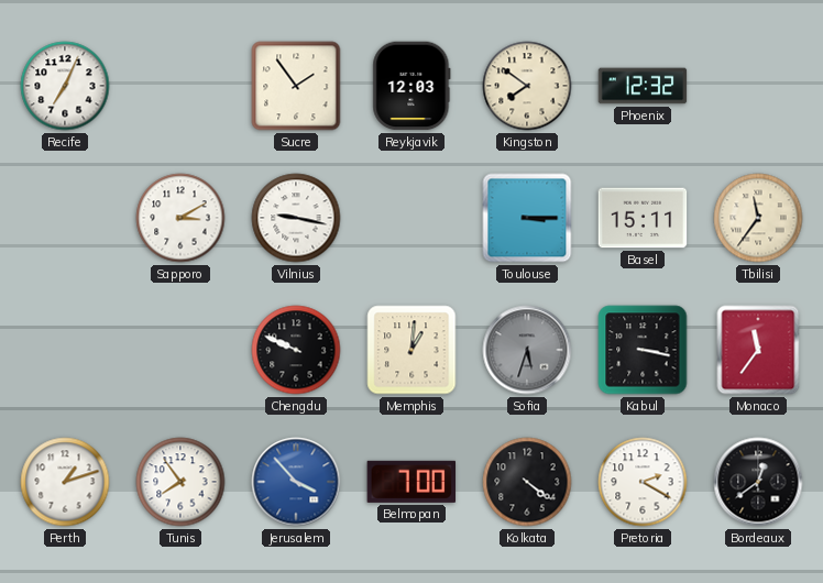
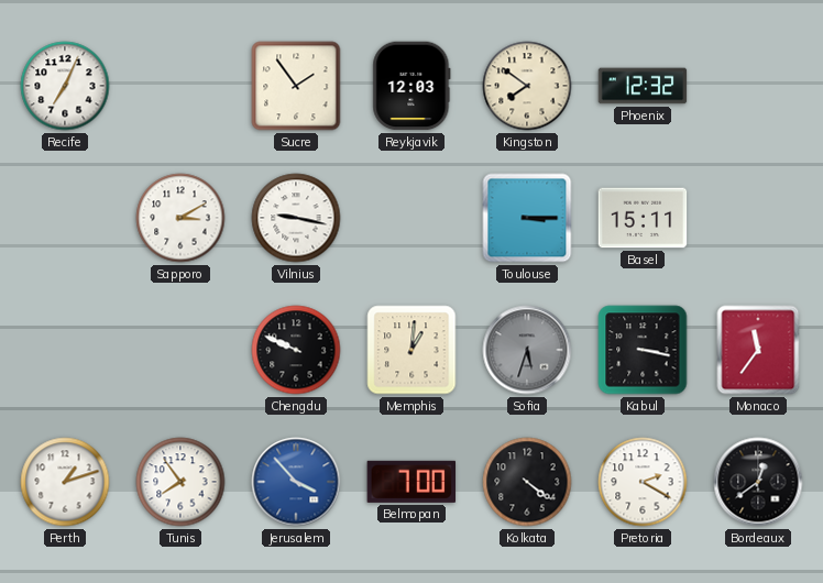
Tbilisi: 11:36 -> none
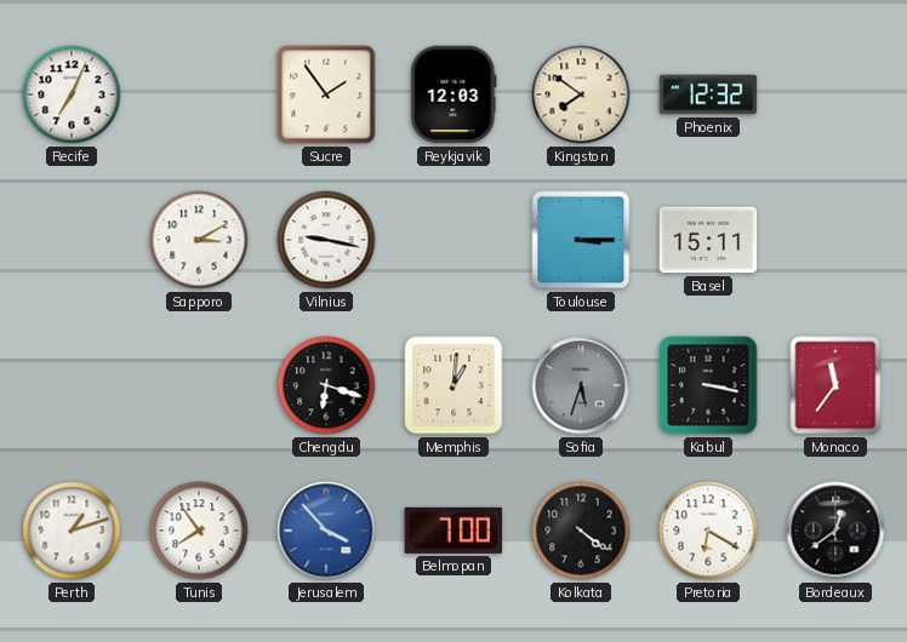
Chengdu: 9:49 -> 6:18
Pretoria: 2:20 -> 6:20
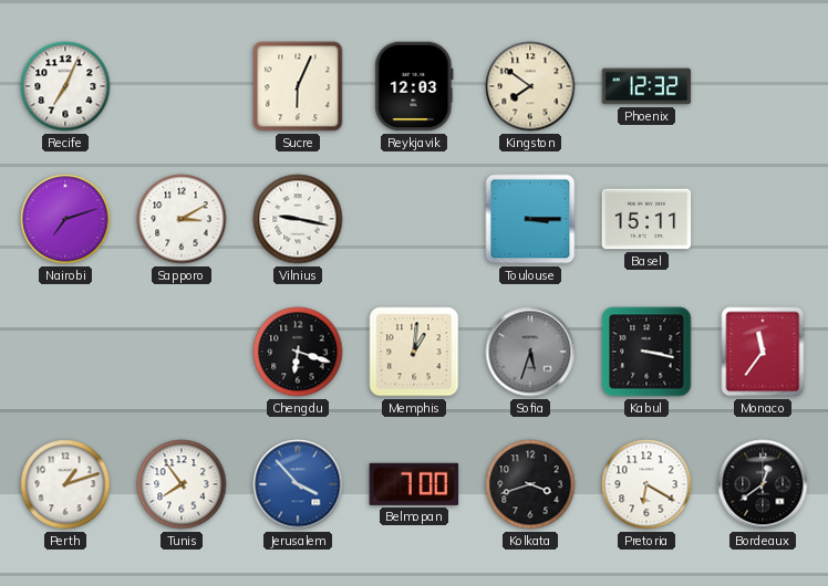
Sucre: 1:54 -> 6:04
Nairobi: none -> 7:12
Kolkata: 4:21 -> 3:42
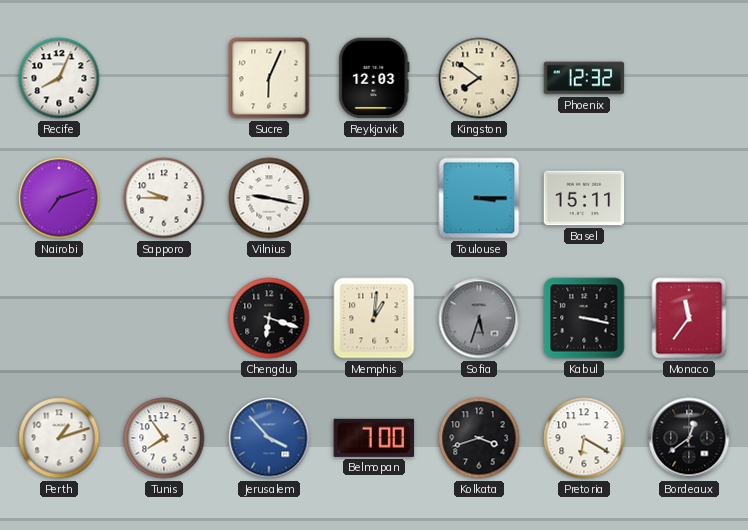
Recife: 7:04 -> 8:04
Sapporo: 3:10 -> 9:45
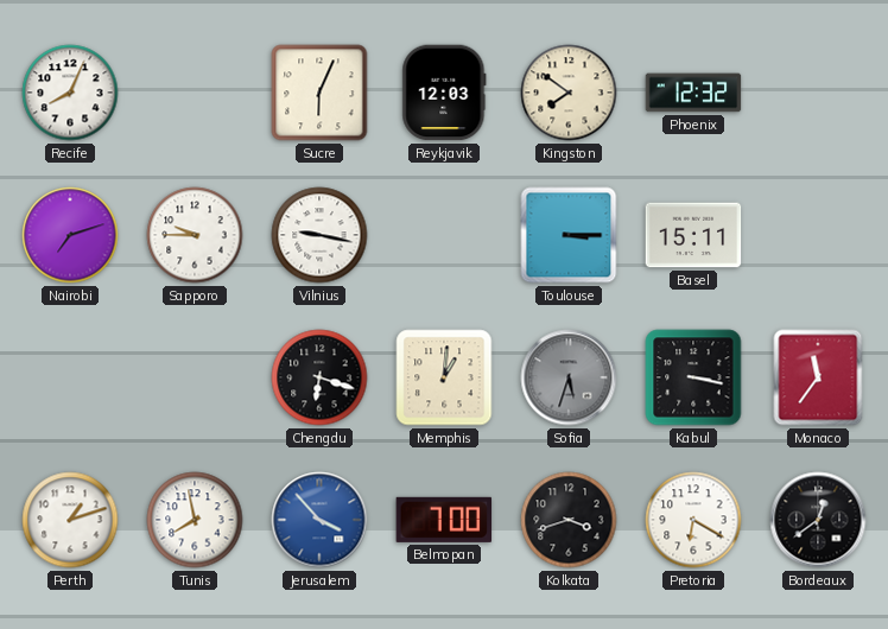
Tunis: 7:54 -> 7:58
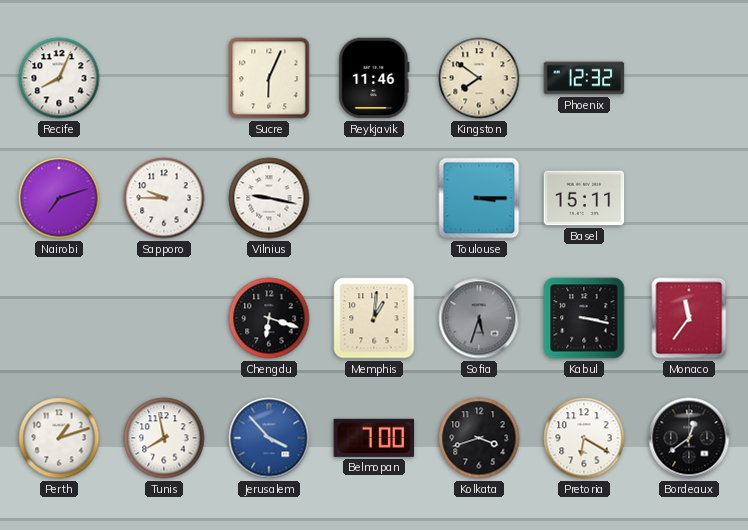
Reykjavik: 12:03 -> 11:46
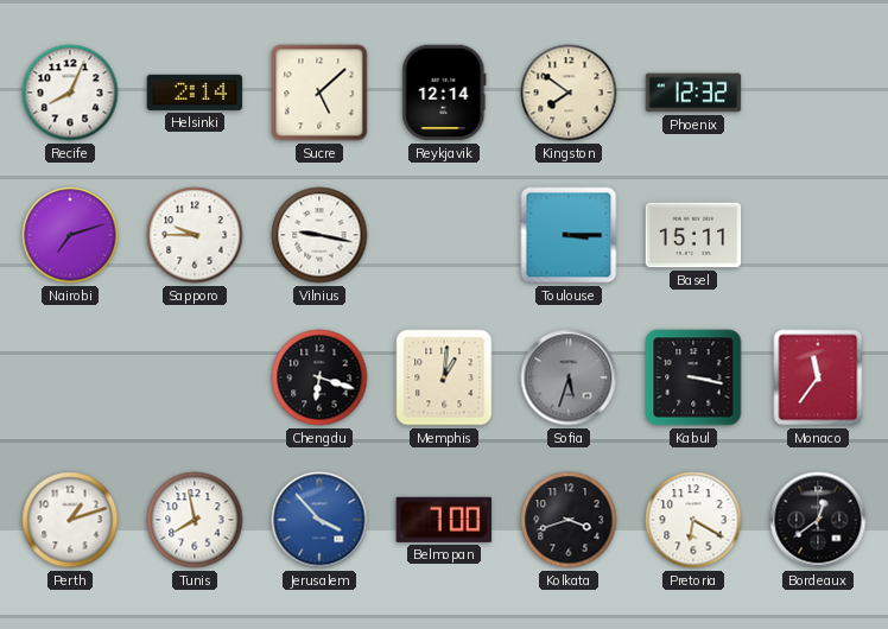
Helsinki: none -> 2:14
Sucre: 6:04 -> 5:08
Reykjavik: 11:46 -> 12:14
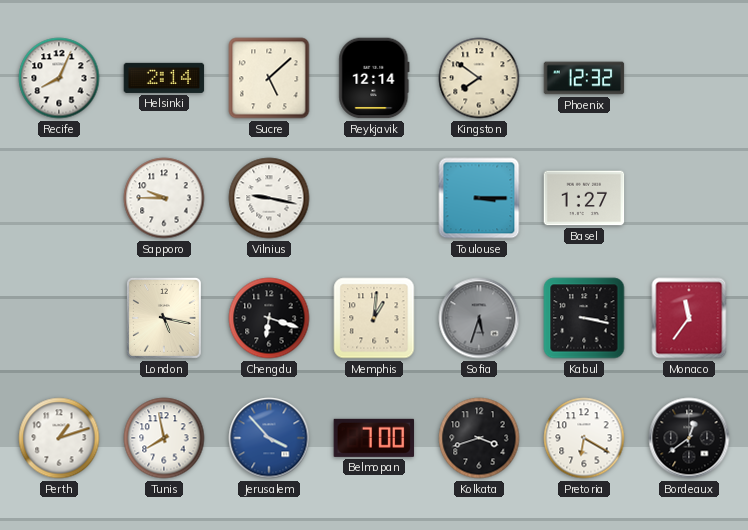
Nairobi: 7:12 -> none
Basel: 15:11 -> 1:27
London: none -> 5:17
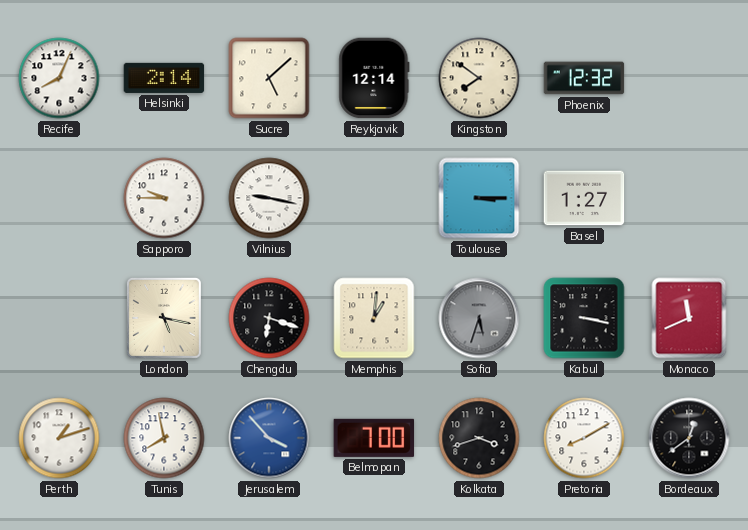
Monaco: 11:36 -> 11:41
Pretoria: 6:20 -> 8:10
